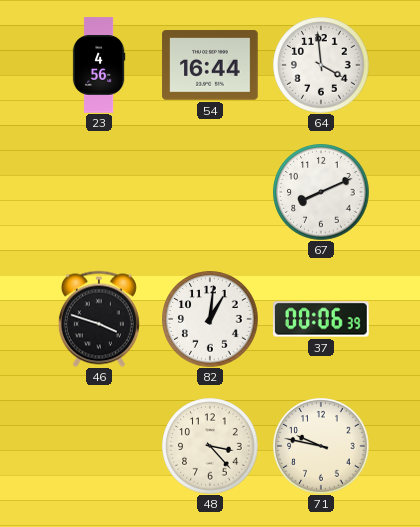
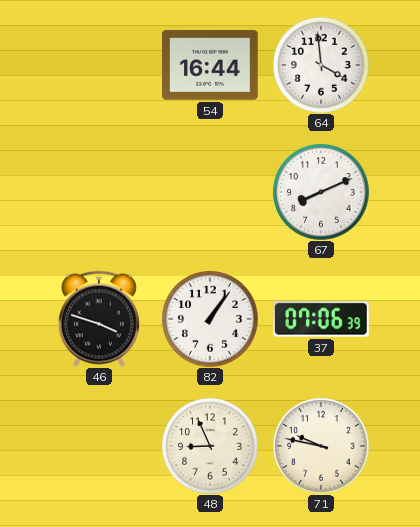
23: 4:56 -> none
82: 1:01 -> 1:06
37: 00:06 -> 07:06
48: 3:23 -> 8:56
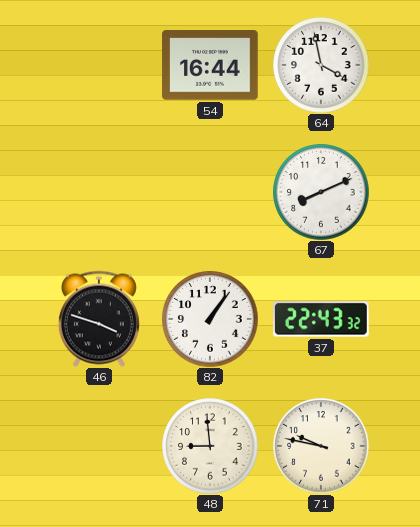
64: 3:59 -> 3:58
37: 07:06 -> 22:43
48: 8:56 -> 8:59
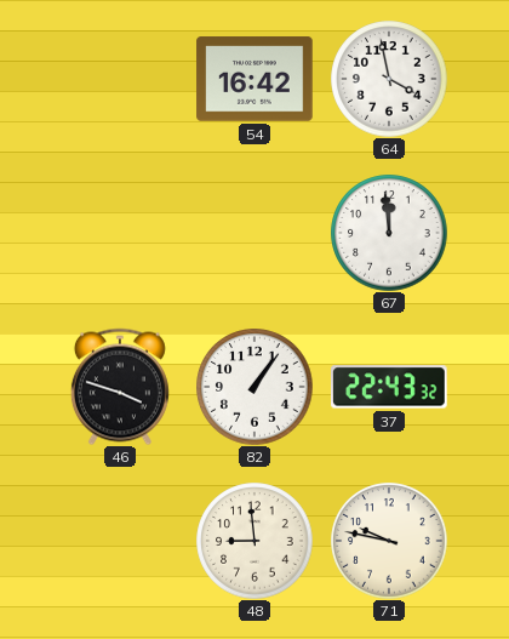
54: 16:44 -> 16:42
67: 8:11 -> 11:59
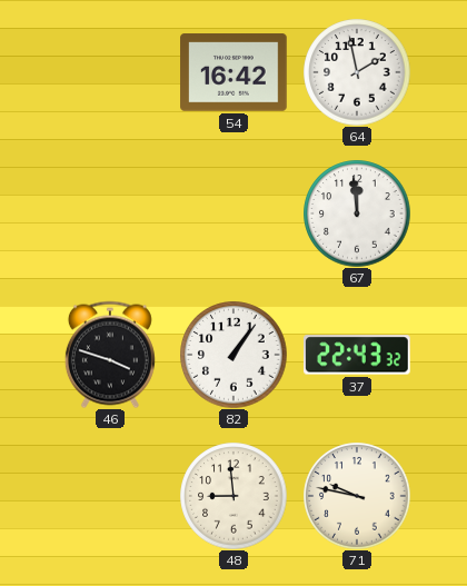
64: 3:58 -> 1:58
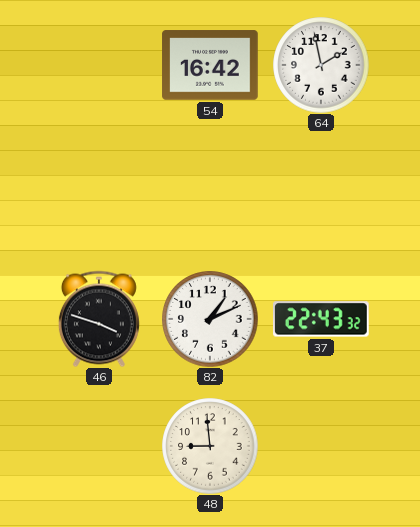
67: 11:59 -> none
82: 1:06 -> 1:11
71: 9:47 -> none
